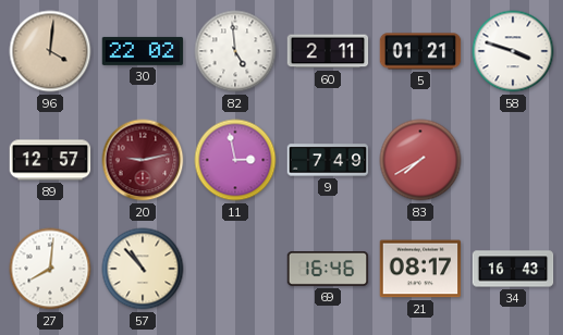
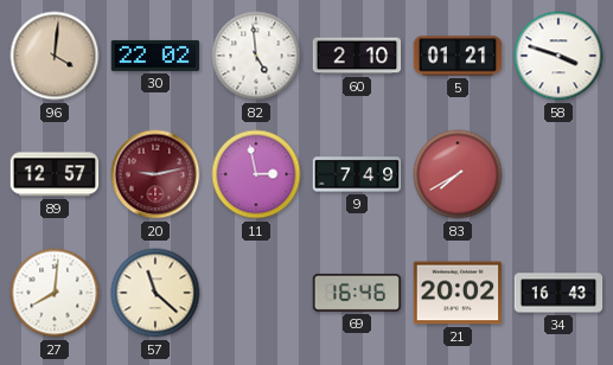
60: 2:11 -> 2:10
57: 10:53 -> 11:22
21: 08:17 -> 20:02
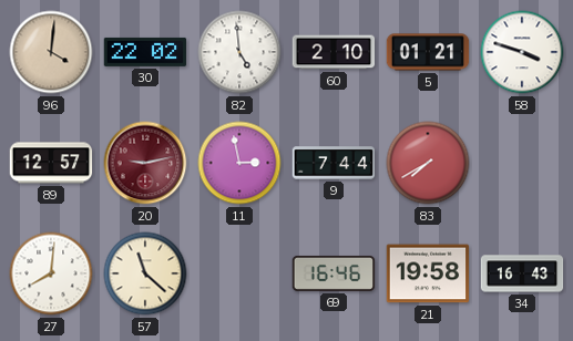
9: 7:49 -> 7:44
21: 20:02 -> 19:58
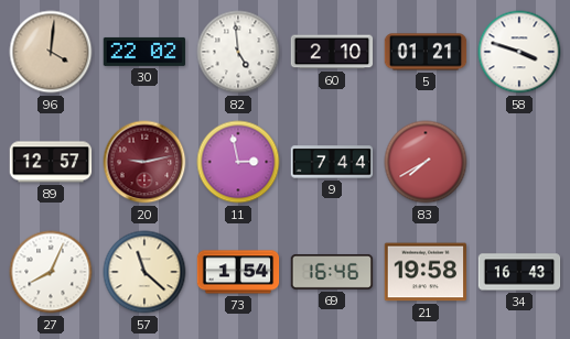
27: 8:01 -> 8:04
73: none -> 1:54
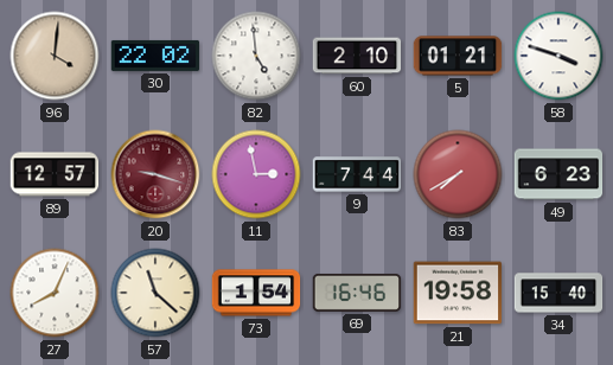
20: 9:13 -> 9:18
49: none -> 6:23
34: 16:43 -> 15:40
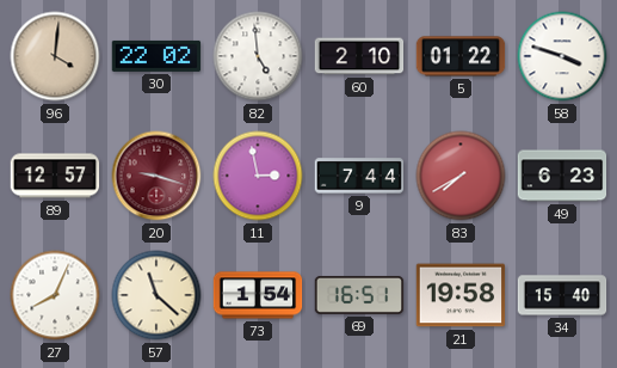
5: 01:21 -> 01:22
69: 16:46 -> 16:51
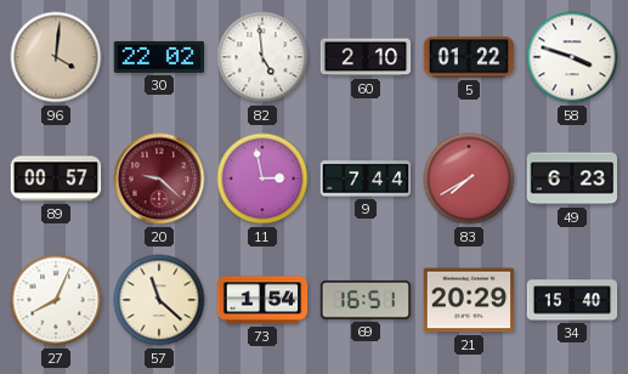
89: 12:57 -> 00:57
20: 9:18 -> 9:22
21: 19:58 -> 20:29
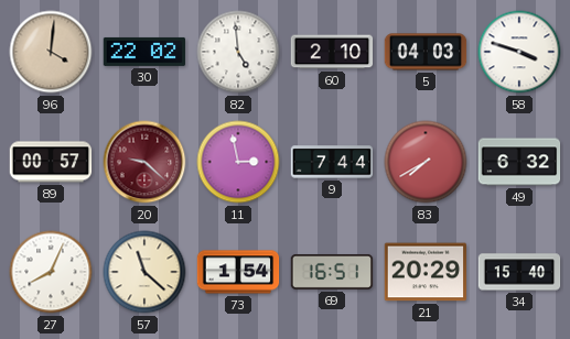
5: 01:22 -> 04:03
49: 6:23 -> 6:32
